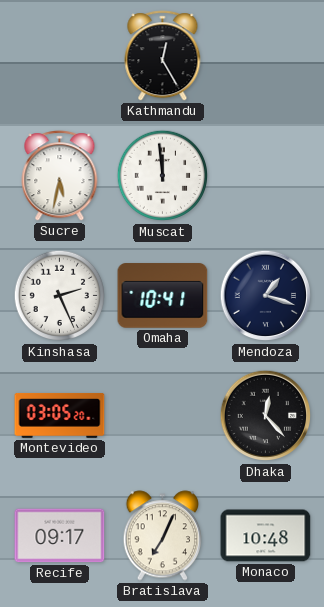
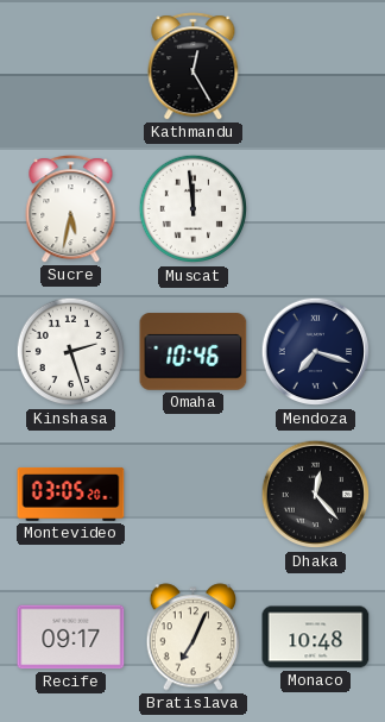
Kinshasa: 2:26 -> 2:27
Omaha: 10:41 -> 10:46
Mendoza: 1:18 -> 7:18
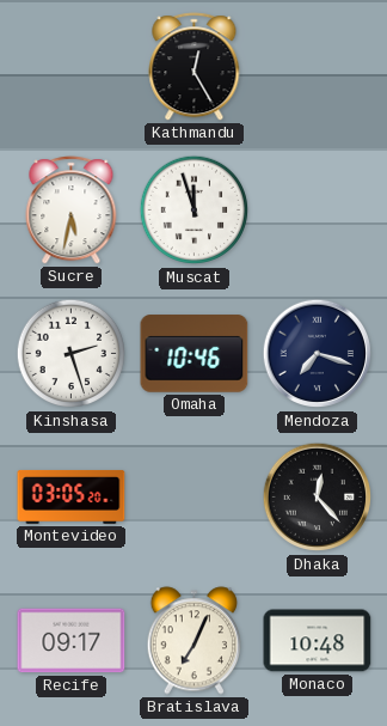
Muscat: 11:59 -> 11:57
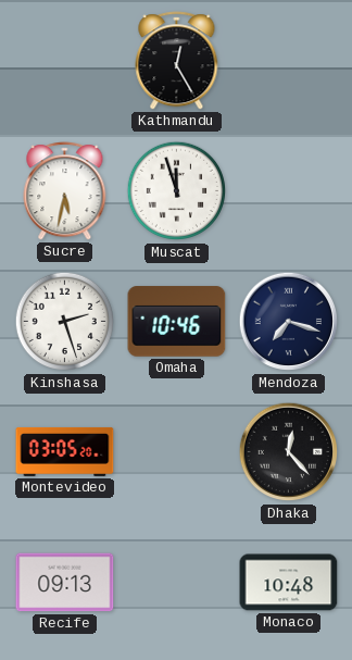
Recife: 09:17 -> 09:13
Bratislava: 7:04 -> none
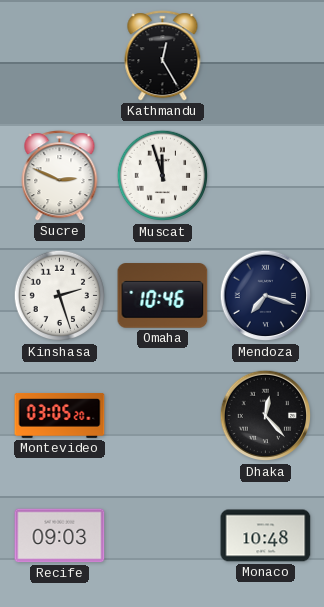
Sucre: 5:32 -> 2:49
Recife: 09:13 -> 09:03
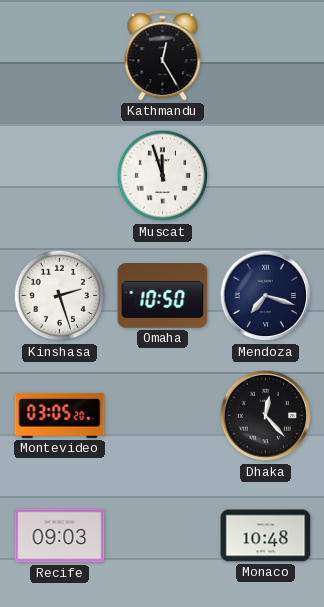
Sucre: 2:49 -> none
Omaha: 10:46 -> 10:50
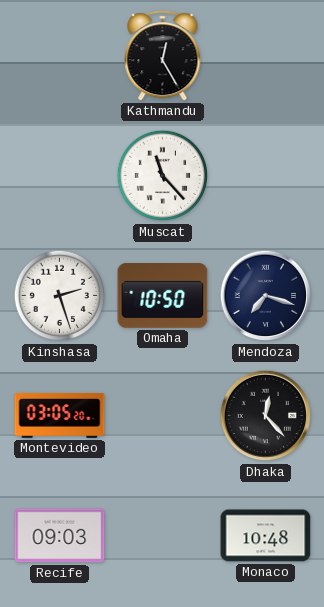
Muscat: 11:57 -> 11:23
